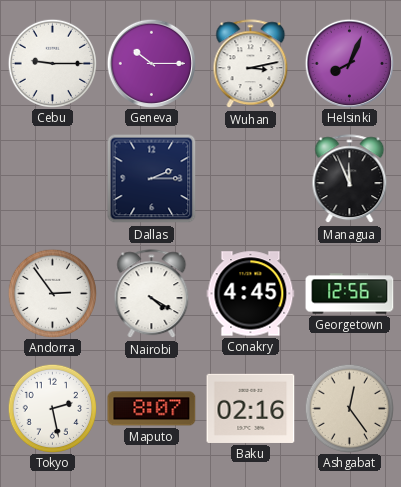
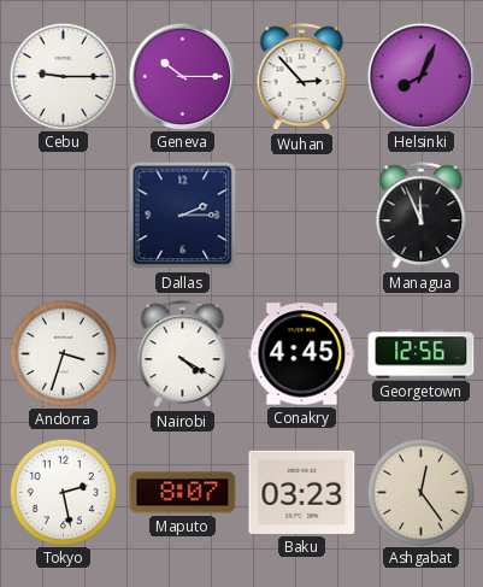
Wuhan: 3:13 -> 2:53
Andorra: 2:54 -> 3:33
Baku: 02:16 -> 03:23
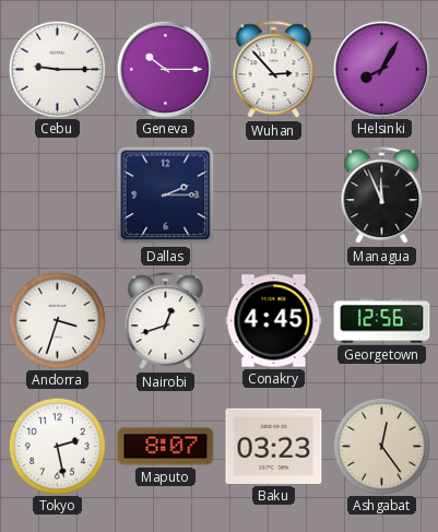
Helsinki: 8:04 -> 8:05
Nairobi: 4:20 -> 12:42
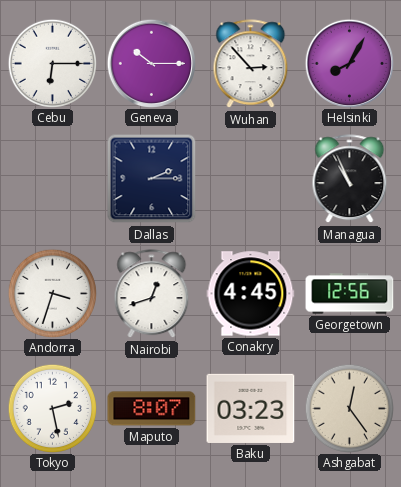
Cebu: 9:15 -> 6:15
Managua: 11:56 -> 10:56
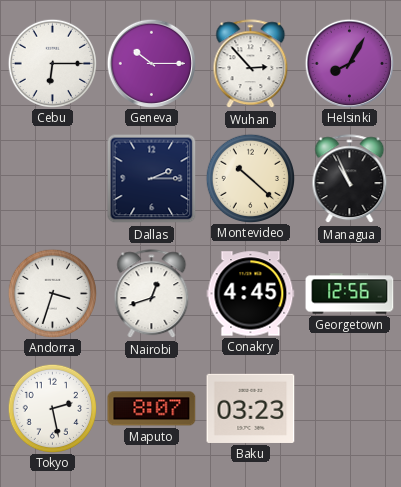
Montevideo: none -> 10:22
Ashgabat: 12:24 -> none
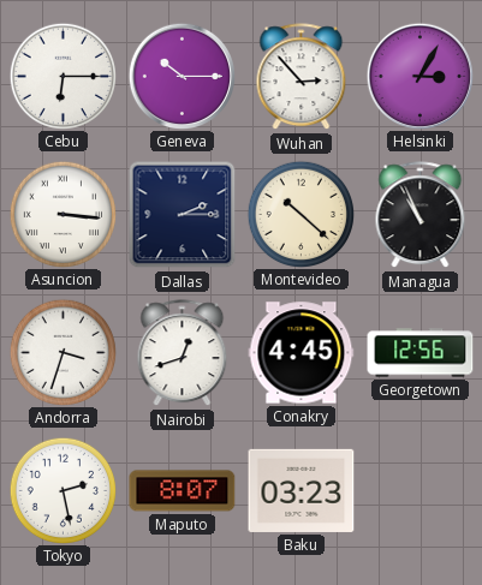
Helsinki: 8:05 -> 3:05
Asuncion: none -> 3:16
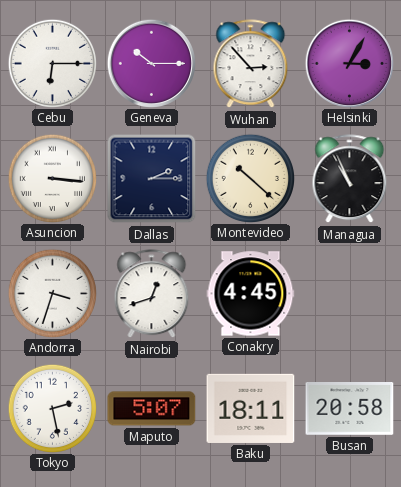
Georgetown: 12:56 -> none
Maputo: 8:07 -> 5:07
Baku: 03:23 -> 18:11
Busan: none -> 20:58
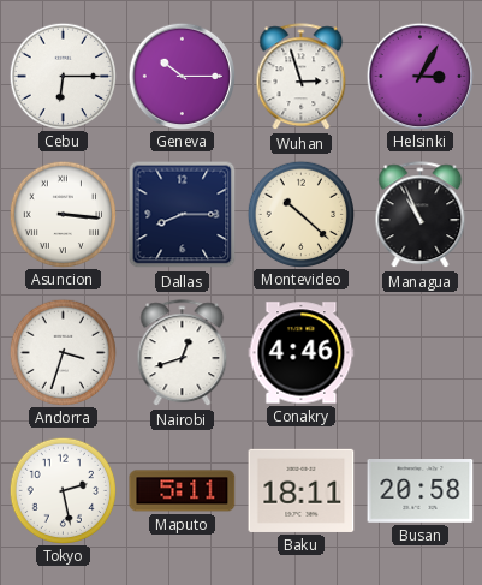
Wuhan: 2:53 -> 2:57
Dallas: 2:15 -> 8:15
Conakry: 4:45 -> 4:46
Maputo: 5:07 -> 5:11
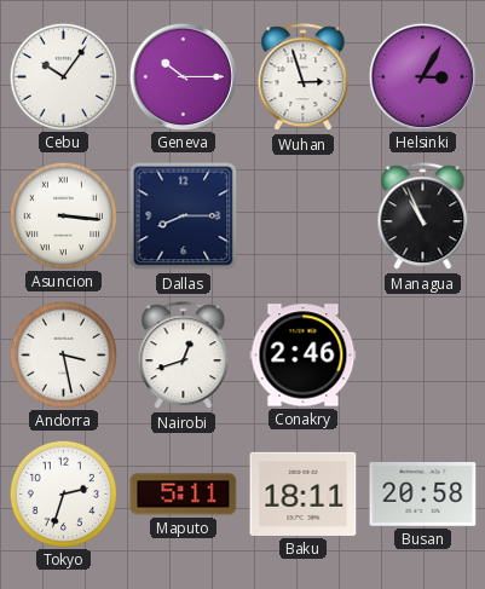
Cebu: 6:15 -> 10:06
Montevideo: 10:22 -> none
Andorra: 3:33 -> 3:28
Conakry: 4:46 -> 2:46
Tokyo: 2:28 -> 2:33
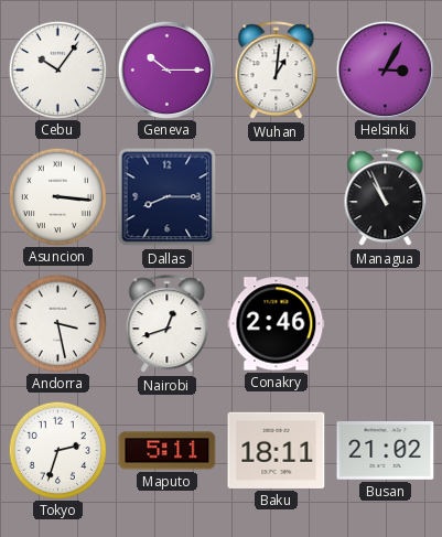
Wuhan: 2:57 -> 1:01
Busan: 20:58 -> 21:02
